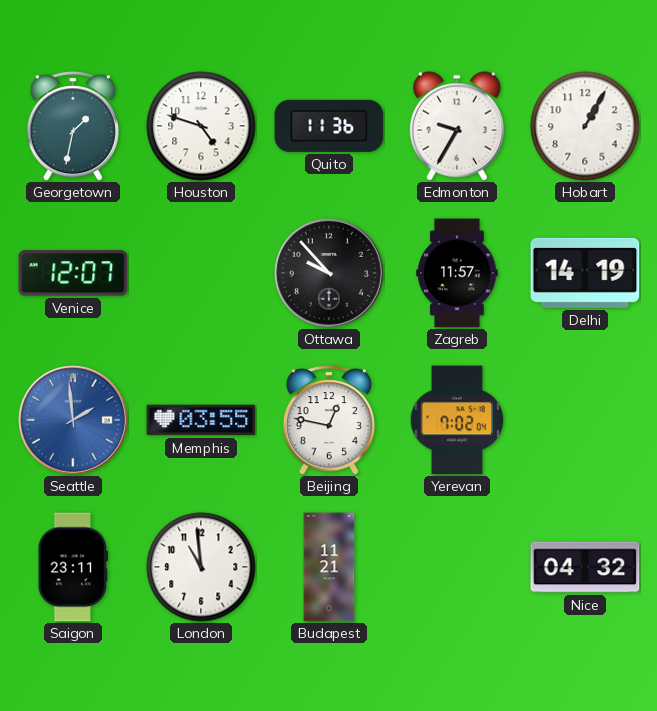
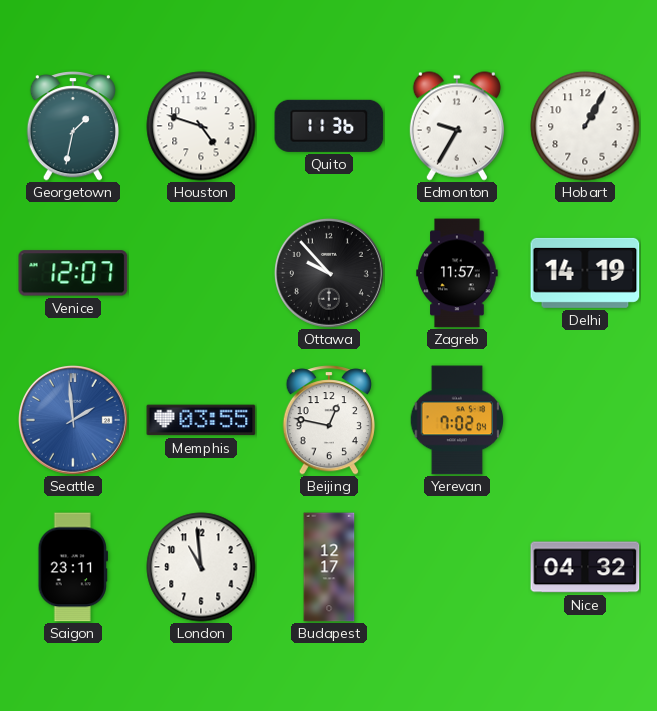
Budapest: 11:21 -> 12:17
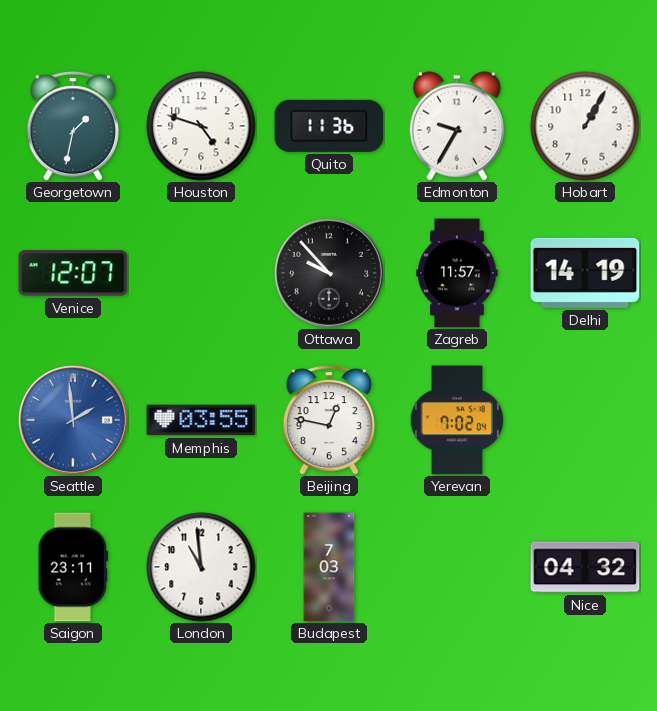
Budapest: 12:17 -> 7:03
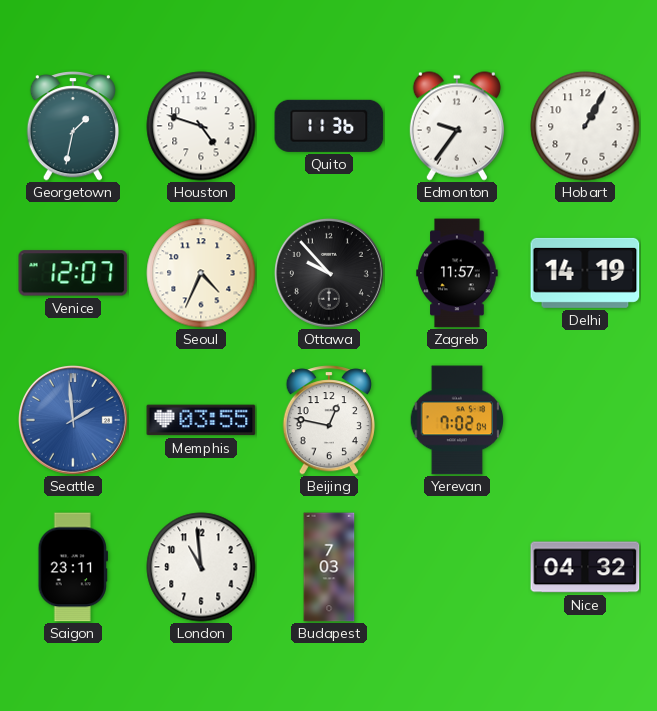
Edmonton: 9:35 -> 9:36
Seoul: none -> 4:34
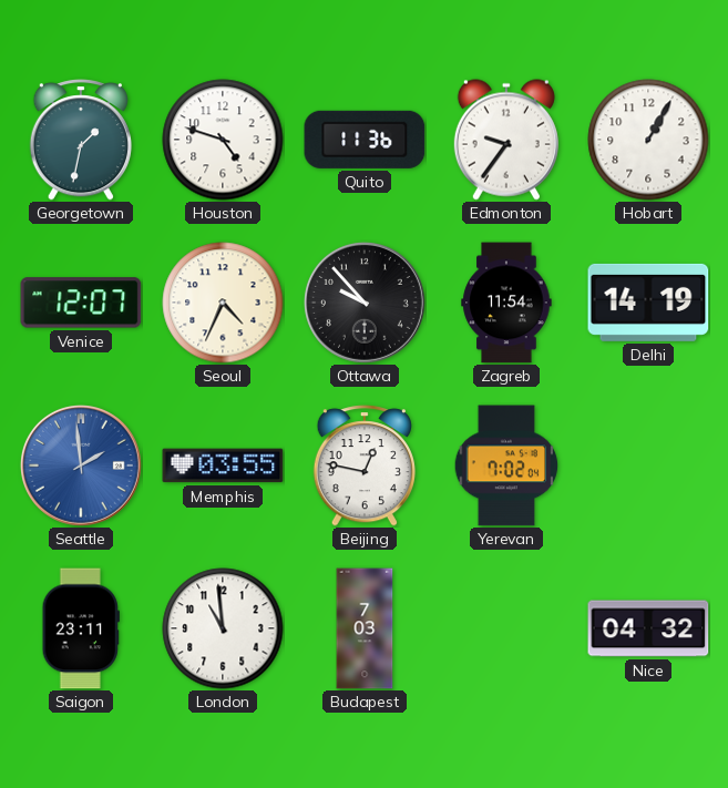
Zagreb: 11:57 -> 11:54
